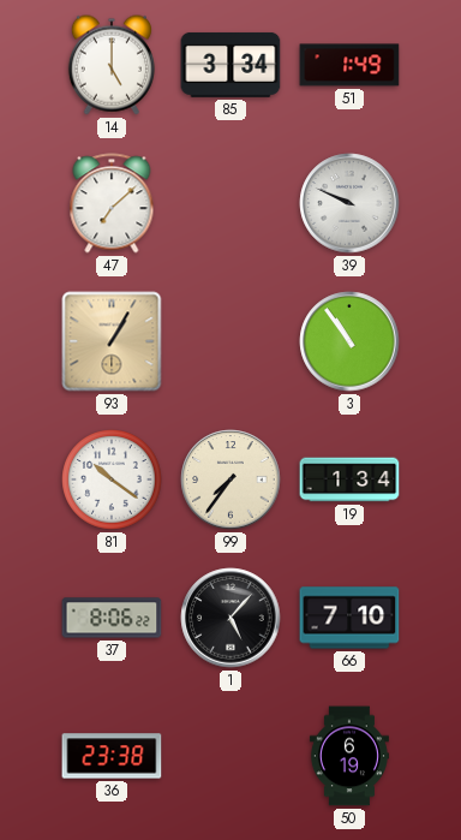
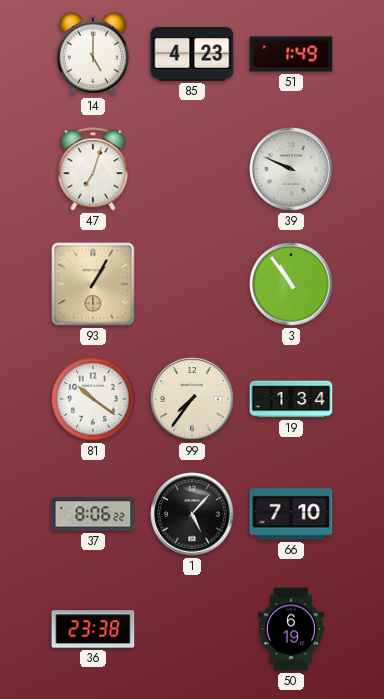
85: 3:34 -> 4:23
47: 7:08 -> 7:03
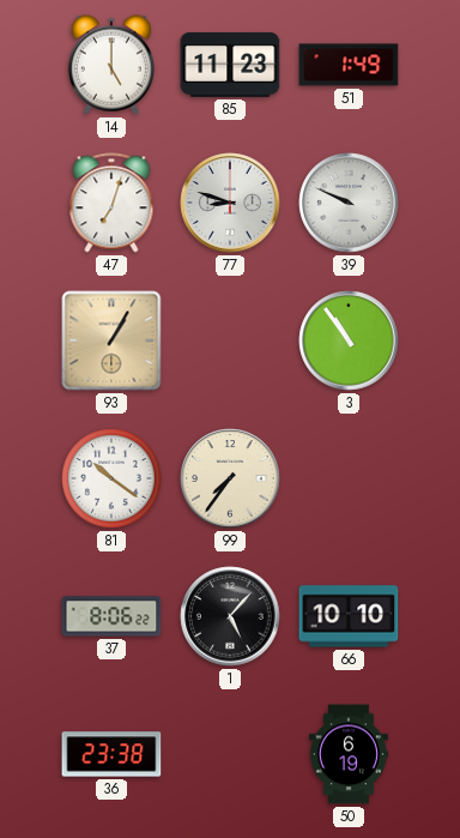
85: 4:23 -> 11:23
77: none -> 8:48
19: 1:34 -> none
66: 7:10 -> 10:10
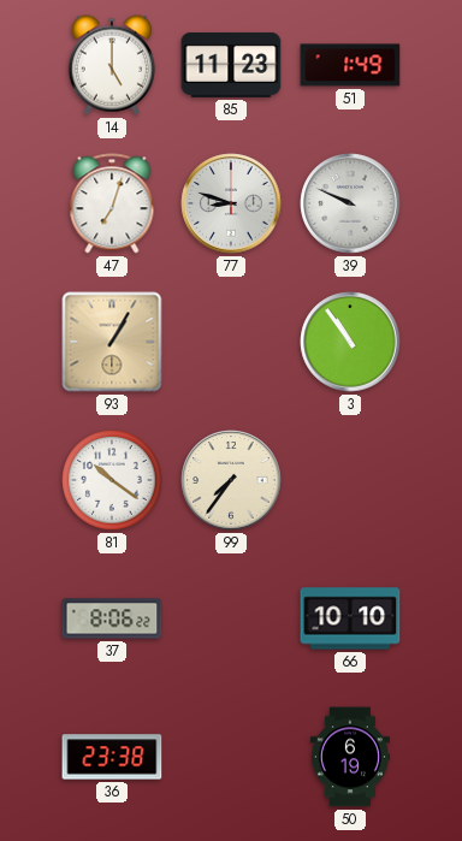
1: 5:07 -> none
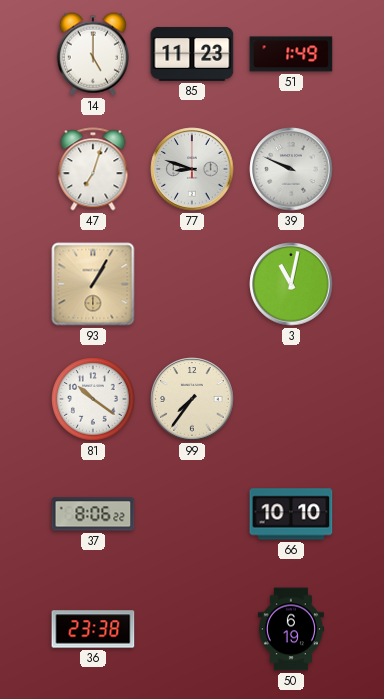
3: 10:54 -> 11:02
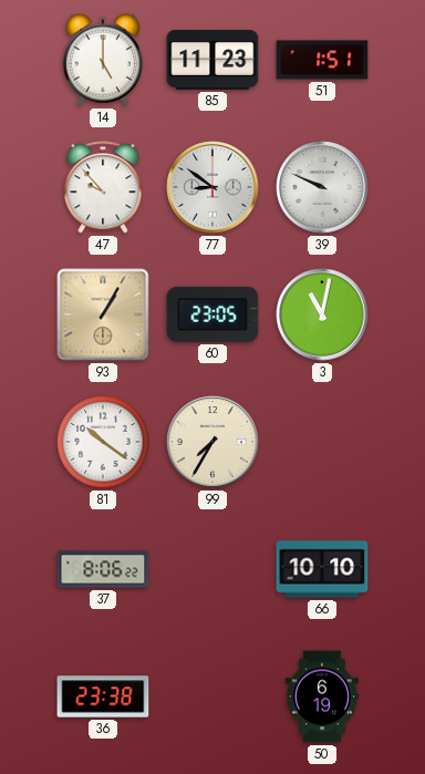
51: 1:49 -> 1:51
47: 7:03 -> 9:53
77: 8:48 -> 8:51
60: none -> 23:05
99: 7:36 -> 7:35
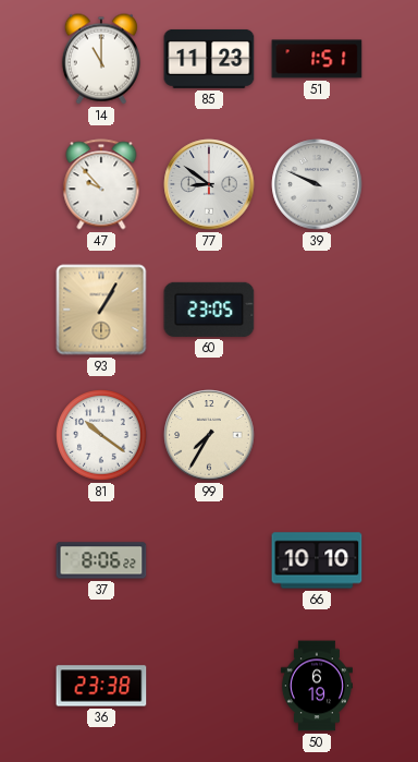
14: 5:00 -> 11:00
3: 11:02 -> none
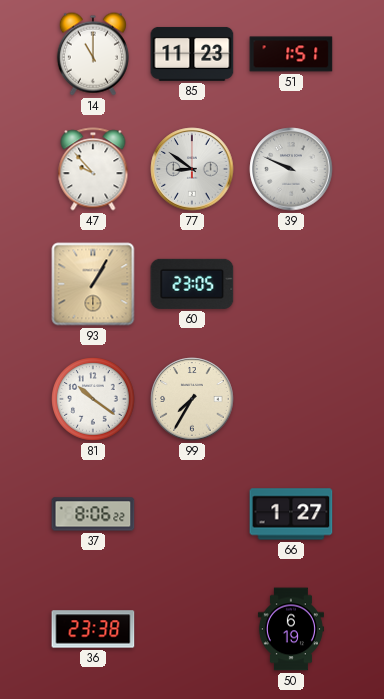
66: 10:10 -> 1:27
